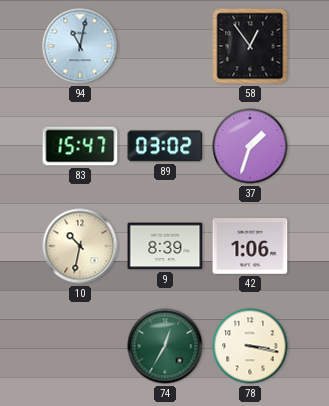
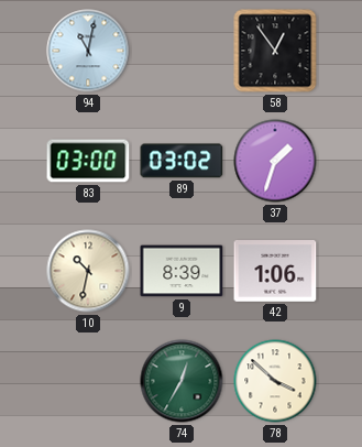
83: 15:47 -> 03:00
78: 3:17 -> 3:52
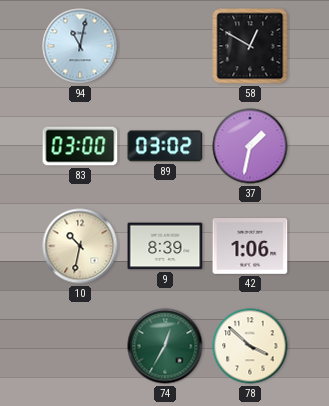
58: 12:54 -> 12:50
37: 1:33 -> 1:32
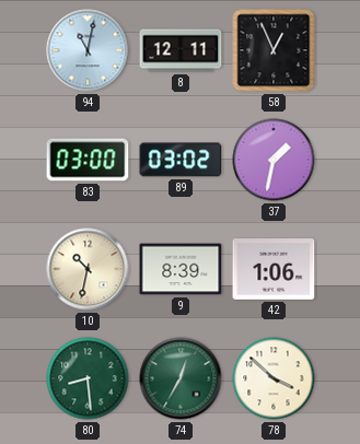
8: none -> 12:11
58: 12:50 -> 12:56
80: none -> 8:29
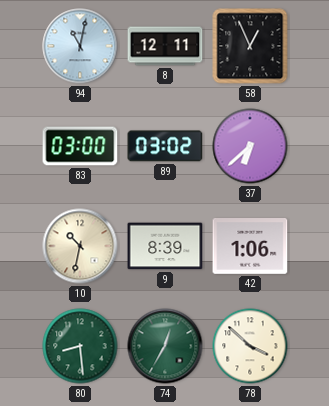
37: 1:32 -> 6:38
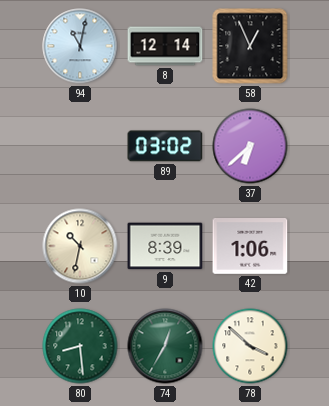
8: 12:11 -> 12:14
83: 03:00 -> none
